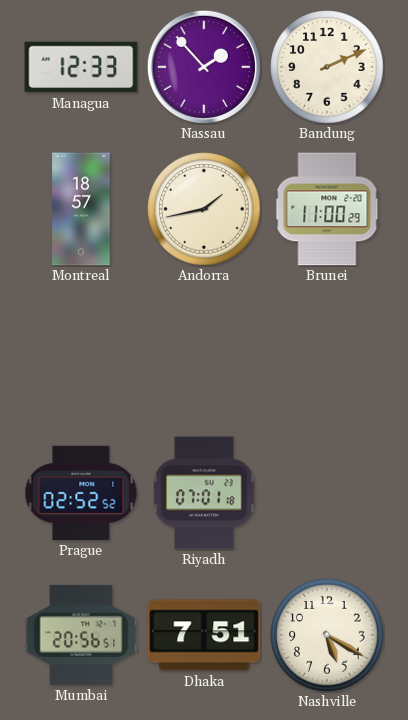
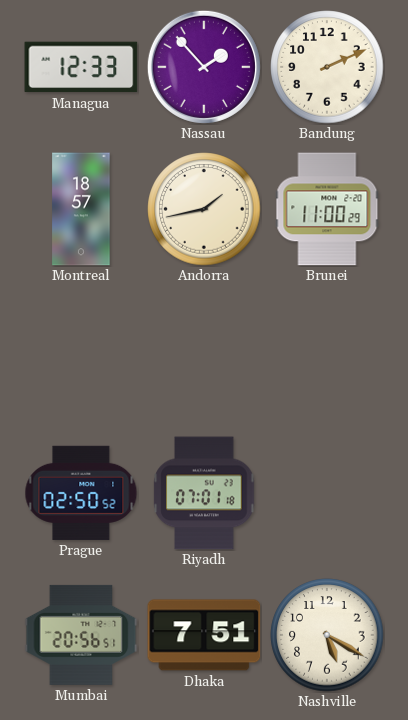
Prague: 02:52 -> 02:50
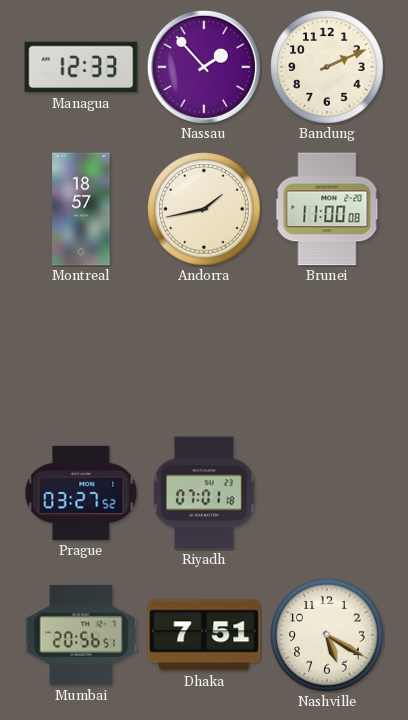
Brunei: 11:00:29 -> 11:00:08
Prague: 02:50 -> 03:27
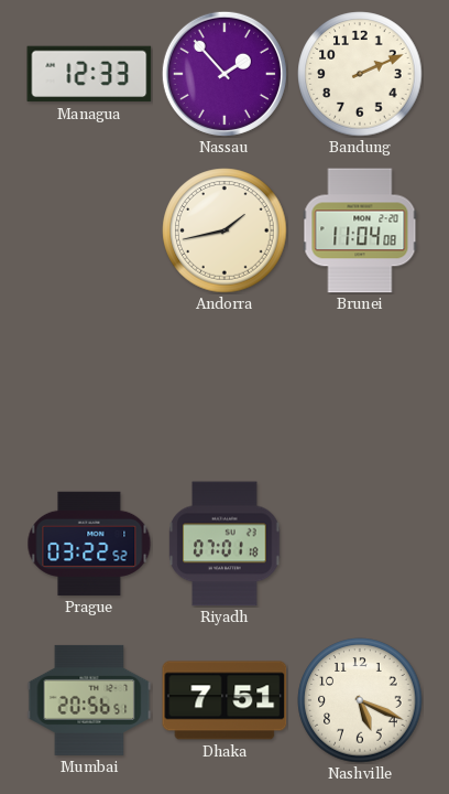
Montreal: 18:57 -> none
Brunei: 11:00 -> 11:04
Prague: 03:27 -> 03:22
Nashville: 5:20 -> 5:19
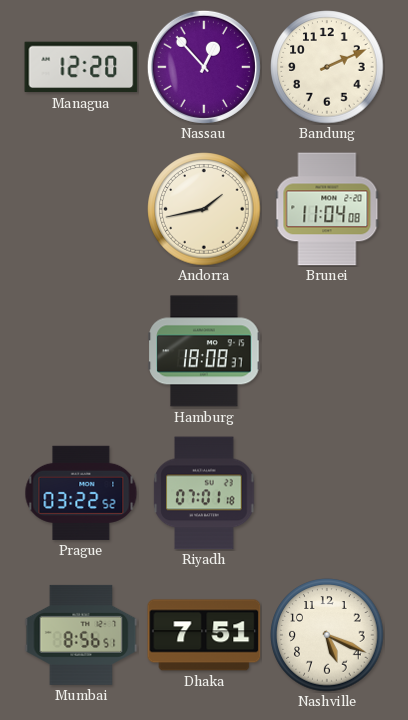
Managua: 12:33 -> 12:20
Nassau: 1:53 -> 12:53
Hamburg: none -> 18:08
Mumbai: 20:56 -> 8:56
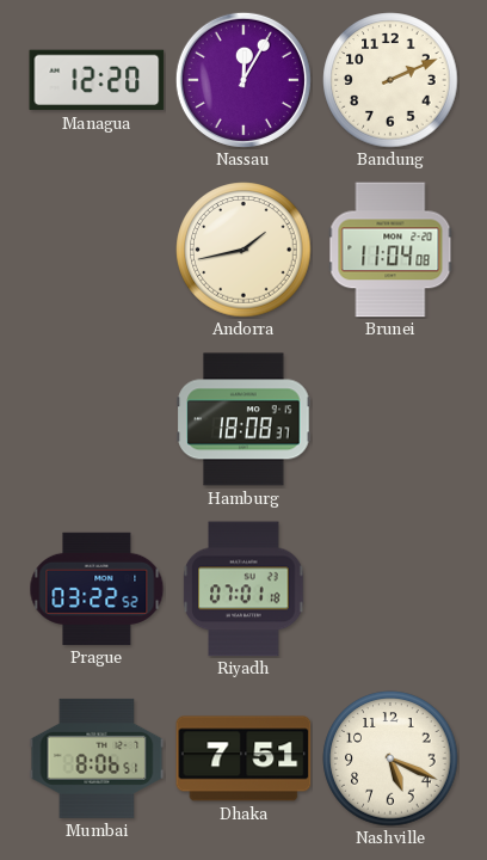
Nassau: 12:53 -> 12:05
Mumbai: 8:56 -> 8:06
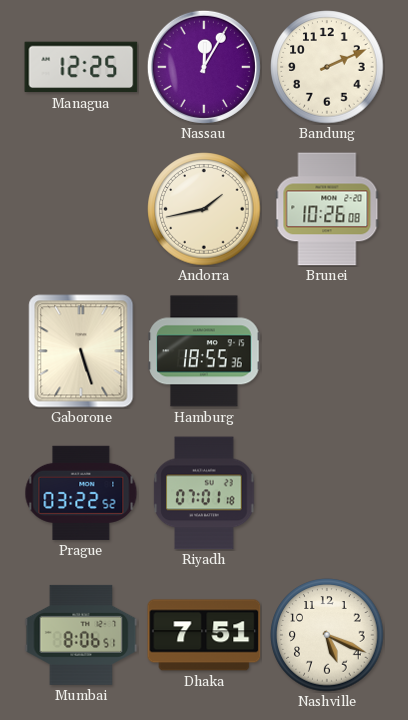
Managua: 12:20 -> 12:25
Brunei: 11:04 -> 10:26
Gaborone: none -> 5:27
Hamburg: 18:08 -> 18:55
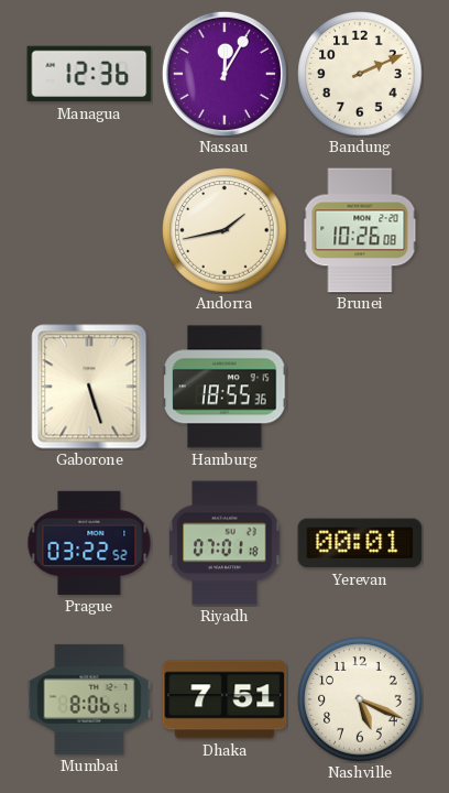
Managua: 12:25 -> 12:36
Yerevan: none -> 00:01
